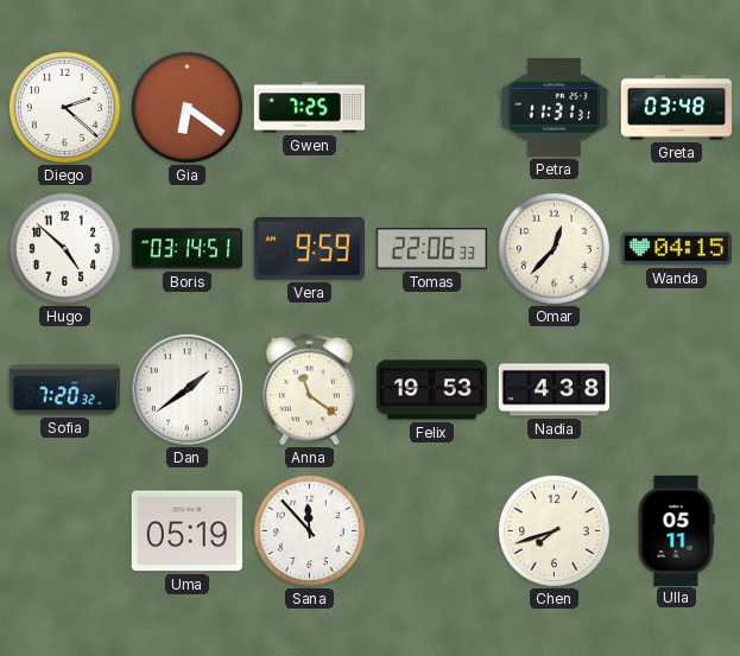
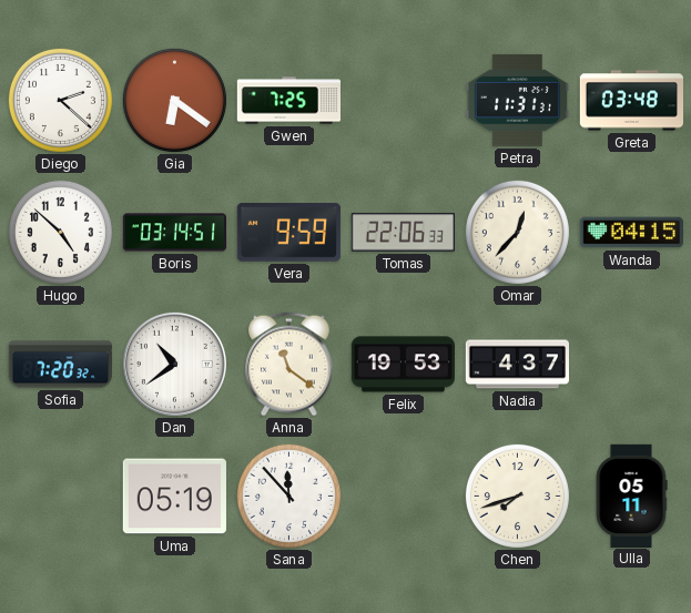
Dan: 1:39 -> 10:39
Nadia: 4:38 -> 4:37
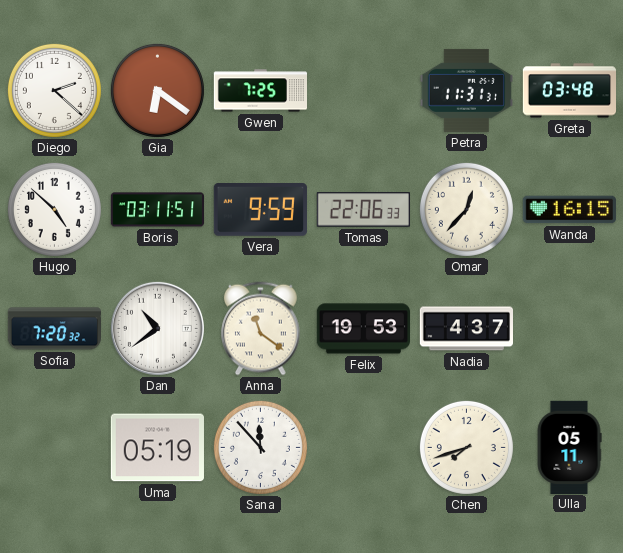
Boris: 03:14 -> 03:11
Wanda: 04:15 -> 16:15
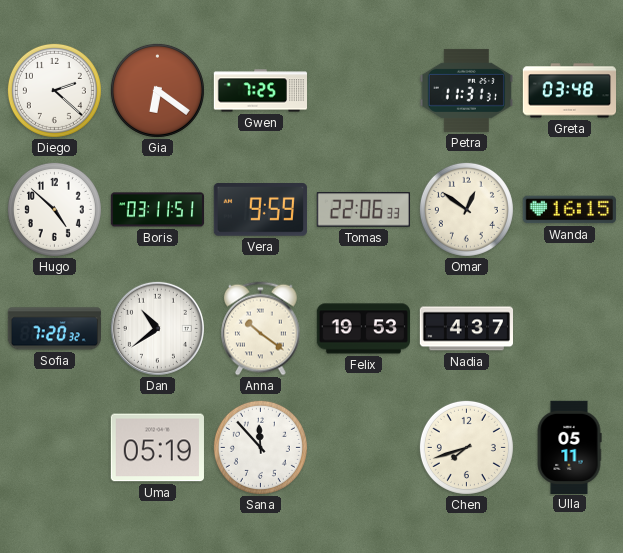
Omar: 12:37 -> 12:51
Anna: 11:21 -> 10:21
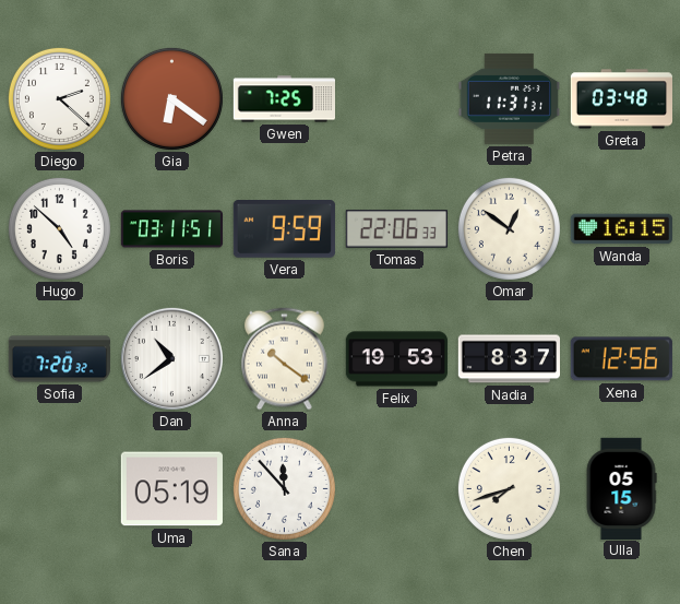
Nadia: 4:37 -> 8:37
Xena: none -> 12:56
Ulla: 05:11 -> 05:15
